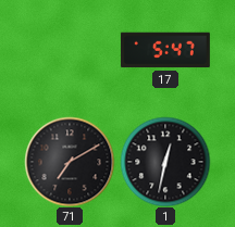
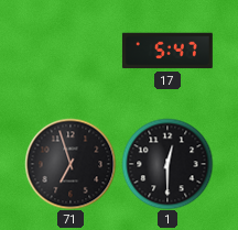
71: 7:10 -> 6:57
1: 12:32 -> 12:30
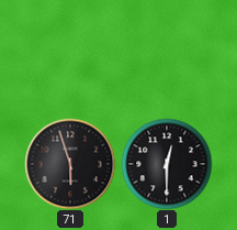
17: 5:47 -> none
71: 6:57 -> 5:57
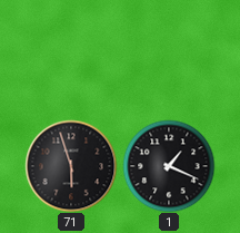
1: 12:30 -> 1:19
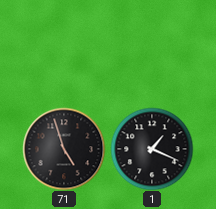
71: 5:57 -> 4:57
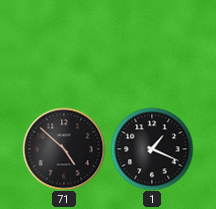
71: 4:57 -> 4:52
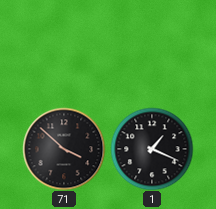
71: 4:52 -> 3:52
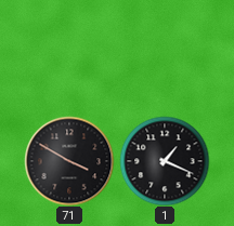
71: 3:52 -> 3:50
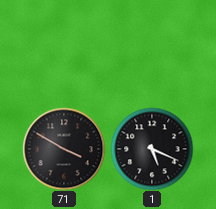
1: 1:19 -> 5:19
